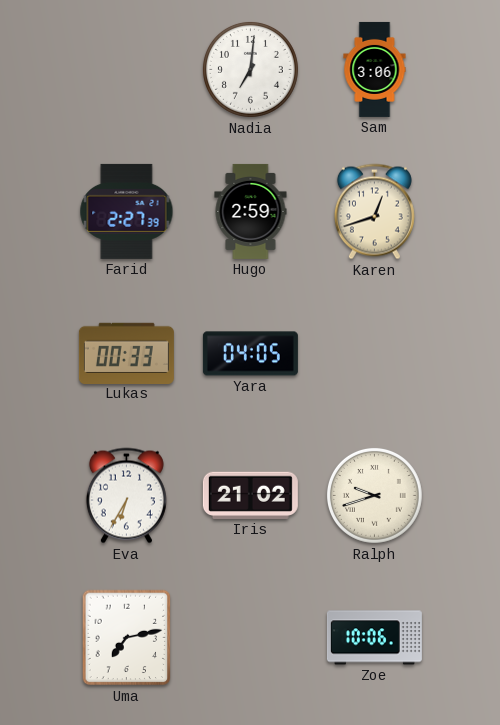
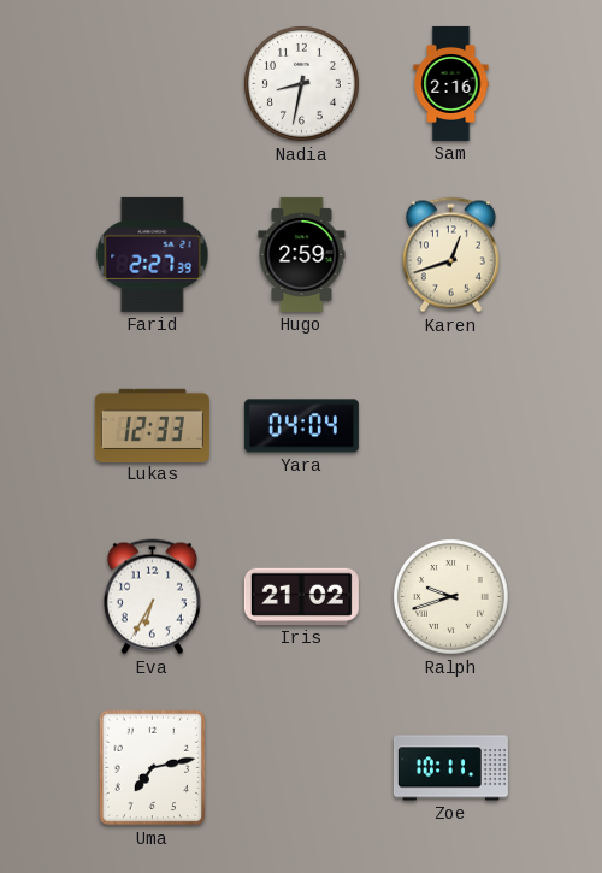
Nadia: 7:01 -> 8:32
Sam: 3:06 -> 2:16
Lukas: 00:33 -> 12:33
Yara: 04:05 -> 04:04
Zoe: 10:06 -> 10:11
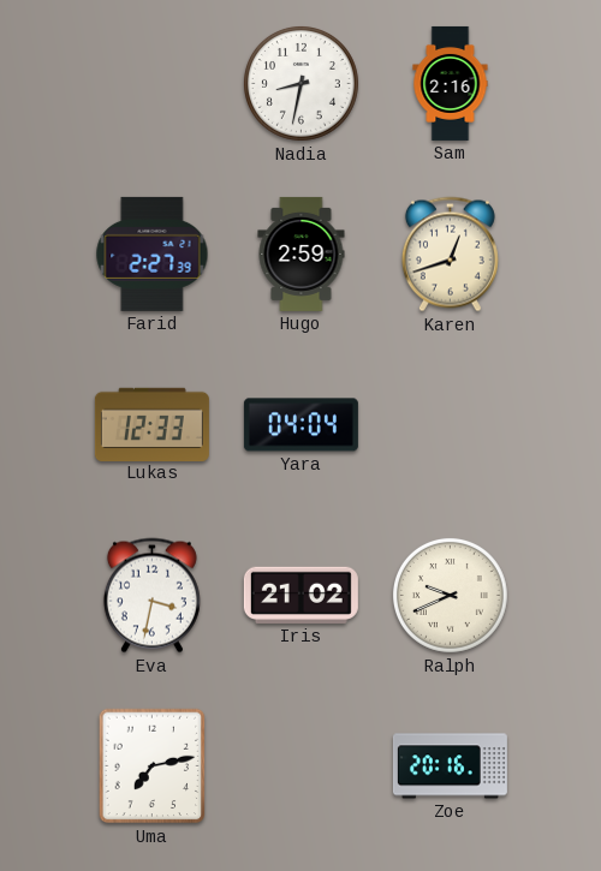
Eva: 6:35 -> 3:32
Ralph: 9:42 -> 9:41
Zoe: 10:11 -> 20:16
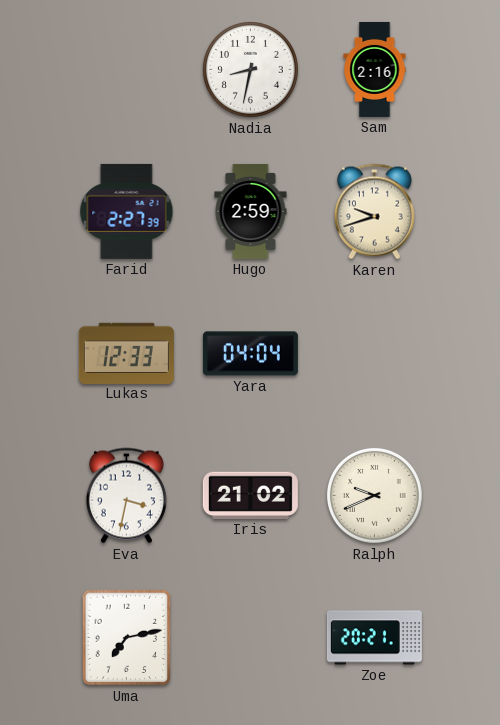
Karen: 12:42 -> 9:42
Zoe: 20:16 -> 20:21
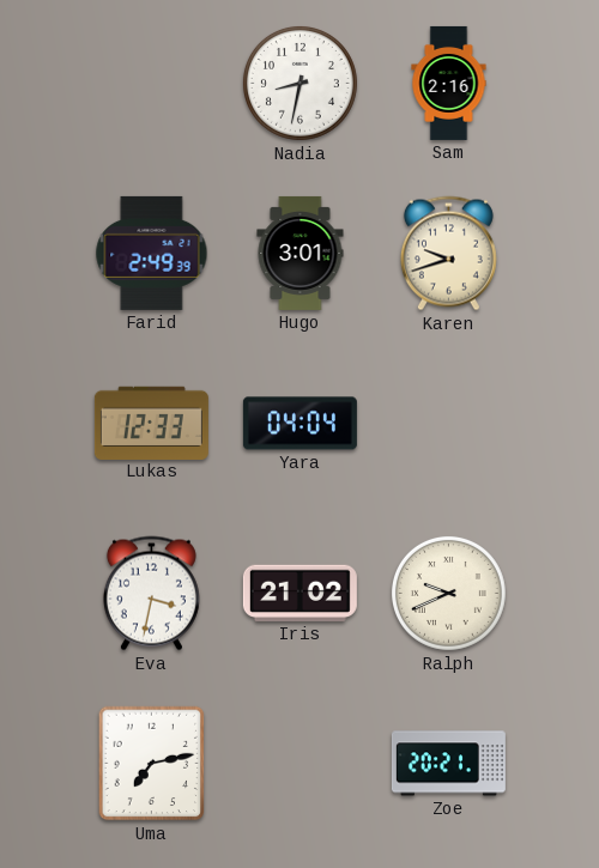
Farid: 2:27 -> 2:49
Hugo: 2:59 -> 3:01
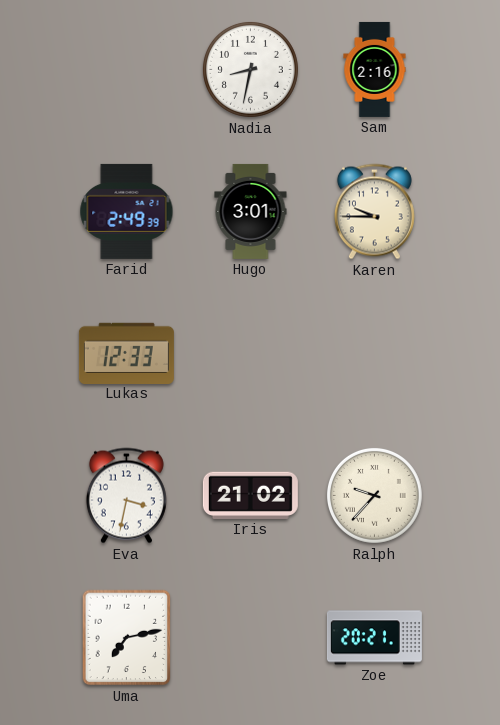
Karen: 9:42 -> 9:45
Yara: 04:04 -> none
Ralph: 9:41 -> 9:37
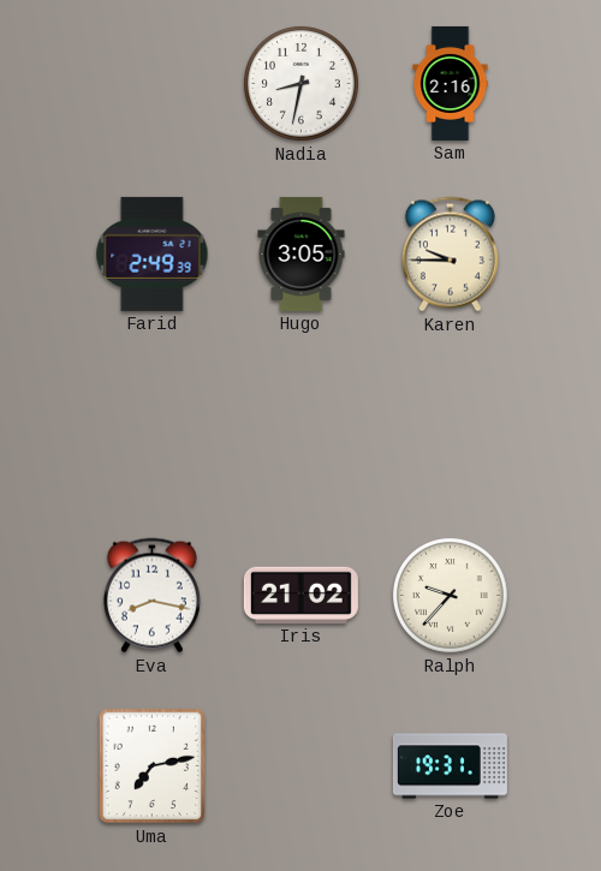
Hugo: 3:01 -> 3:05
Lukas: 12:33 -> none
Eva: 3:32 -> 8:17
Zoe: 20:21 -> 19:31
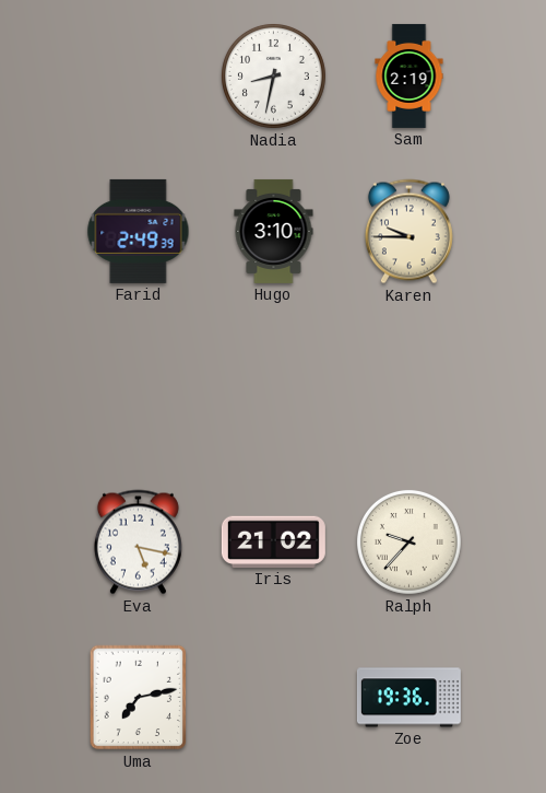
Sam: 2:16 -> 2:19
Hugo: 3:05 -> 3:10
Eva: 8:17 -> 5:17
Zoe: 19:31 -> 19:36
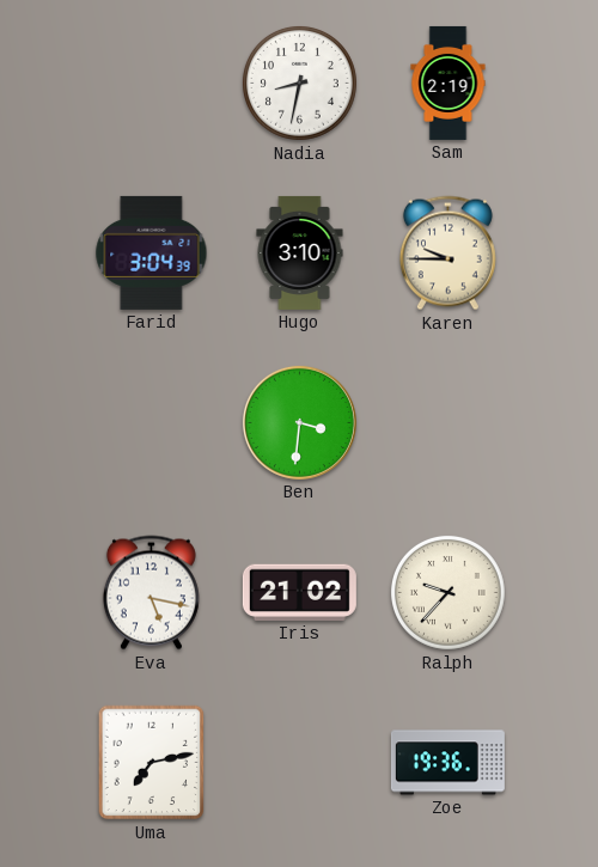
Farid: 2:49 -> 3:04
Ben: none -> 3:31
